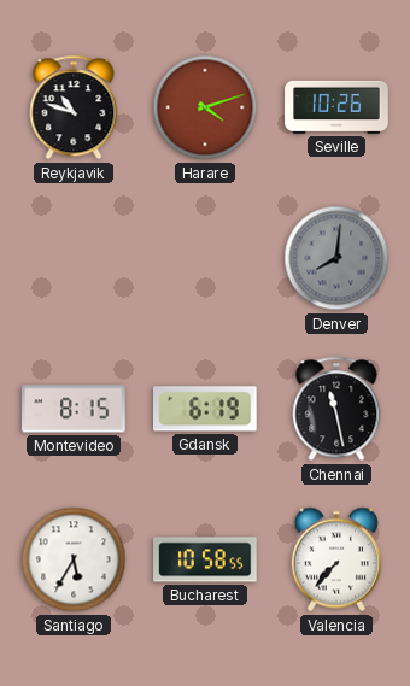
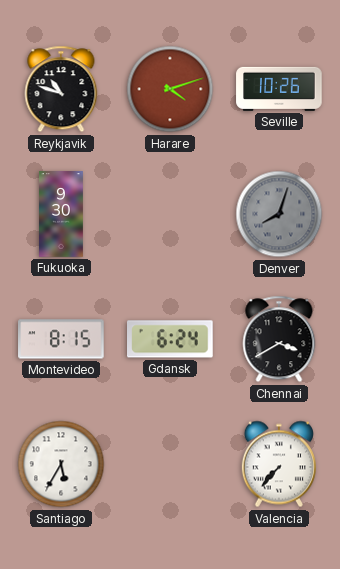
Fukuoka: none -> 9:30
Denver: 8:01 -> 8:03
Gdansk: 6:19 -> 6:24
Chennai: 11:28 -> 3:40
Bucharest: 10:58 -> none
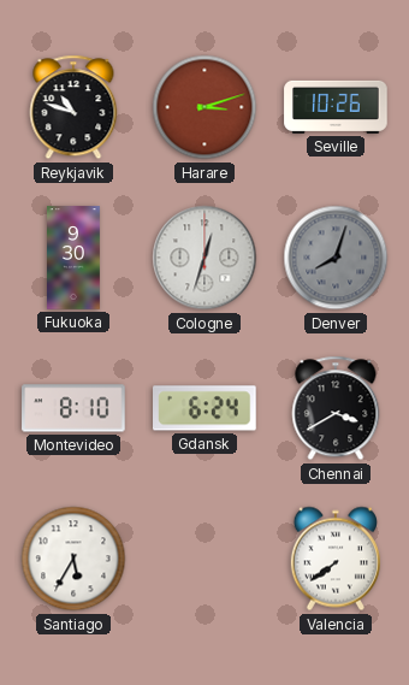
Harare: 4:12 -> 3:12
Cologne: none -> 12:33
Montevideo: 8:15 -> 8:10
Valencia: 7:37 -> 7:39
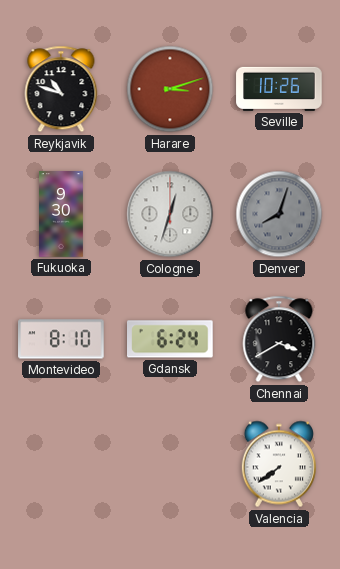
Santiago: 5:35 -> none
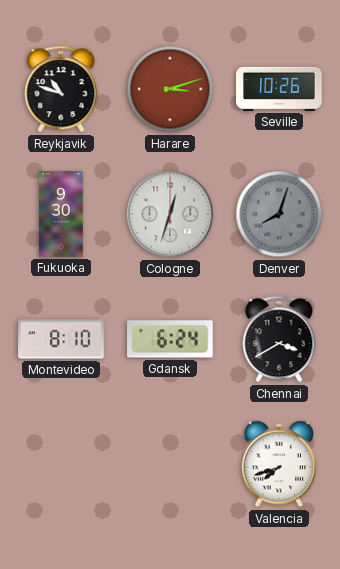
Valencia: 7:39 -> 7:42
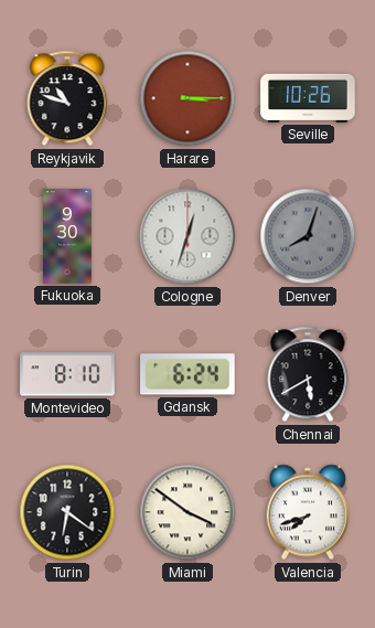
Harare: 3:12 -> 3:15
Chennai: 3:40 -> 5:40
Turin: none -> 6:21
Miami: none -> 3:51
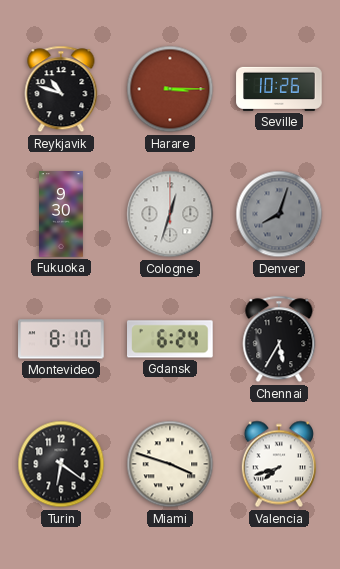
Chennai: 5:40 -> 5:35
Miami: 3:51 -> 3:48
